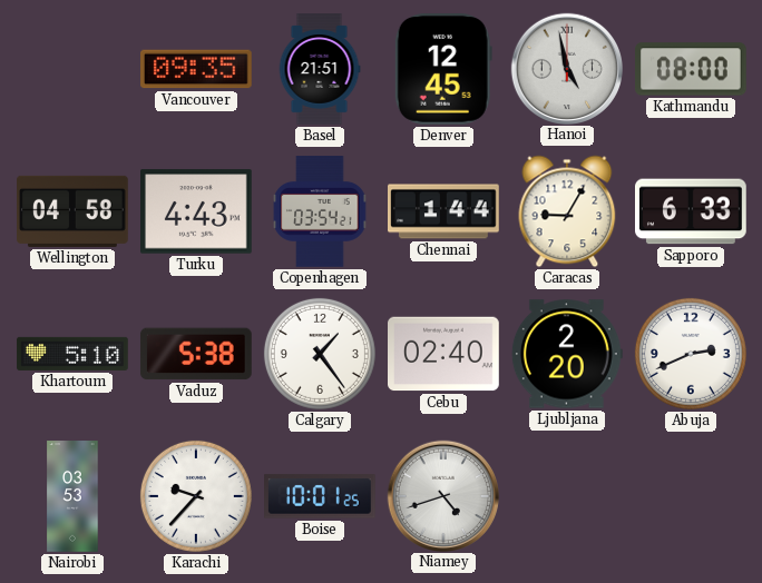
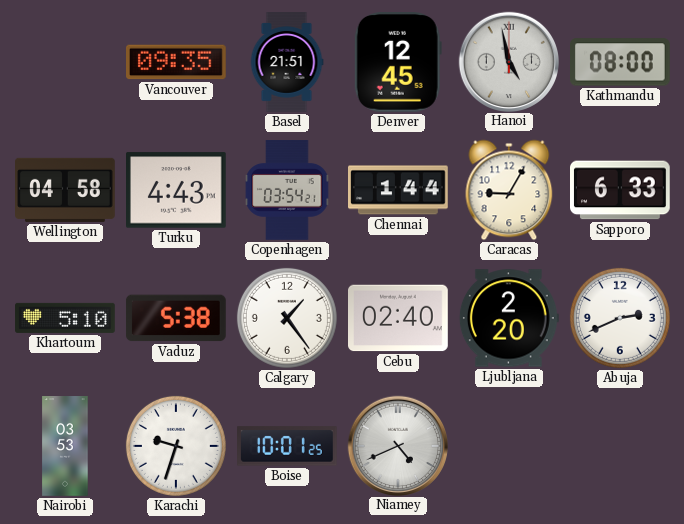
Karachi: 9:37 -> 9:33
Niamey: 4:42 -> 4:41
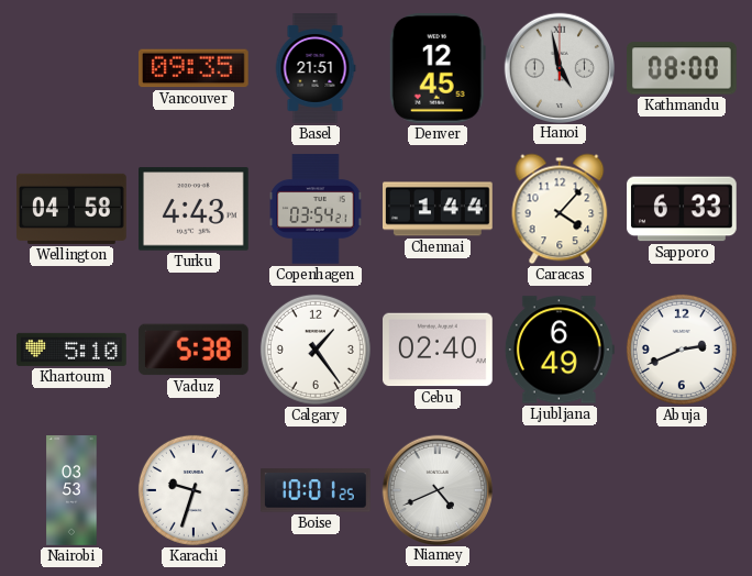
Caracas: 9:05 -> 4:07
Ljubljana: 2:20 -> 6:49
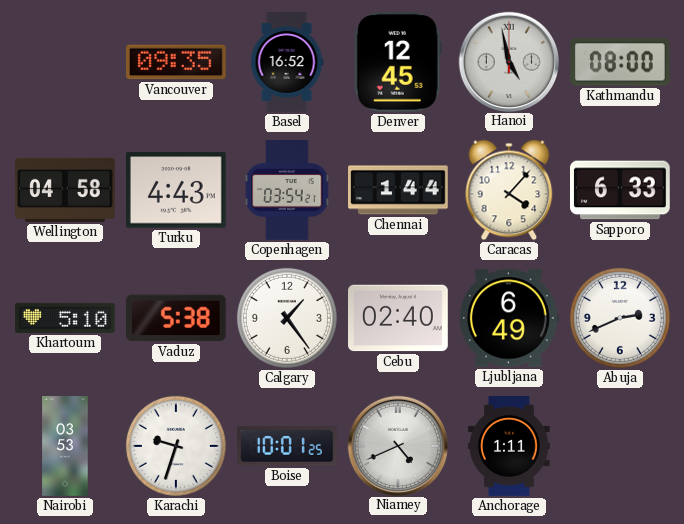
Basel: 21:51 -> 16:52
Anchorage: none -> 1:11
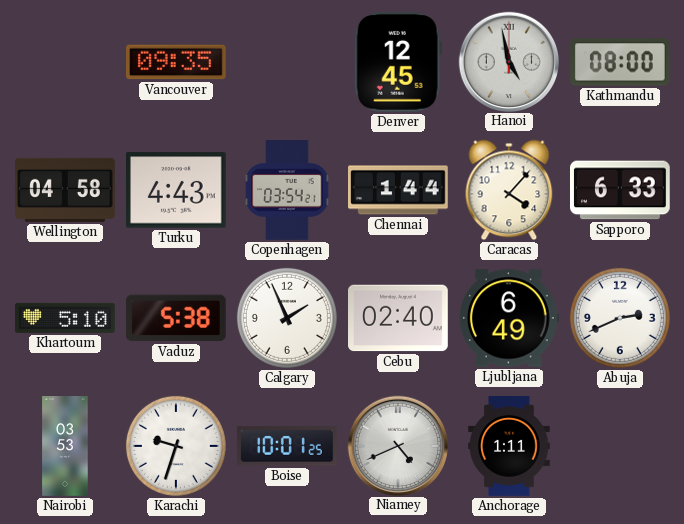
Basel: 16:52 -> none
Calgary: 1:24 -> 1:56
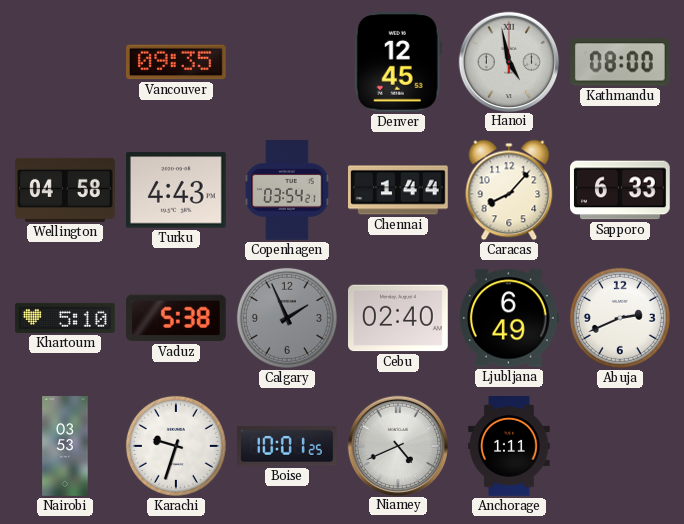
Caracas: 4:07 -> 8:07
Calgary dial: white -> grey
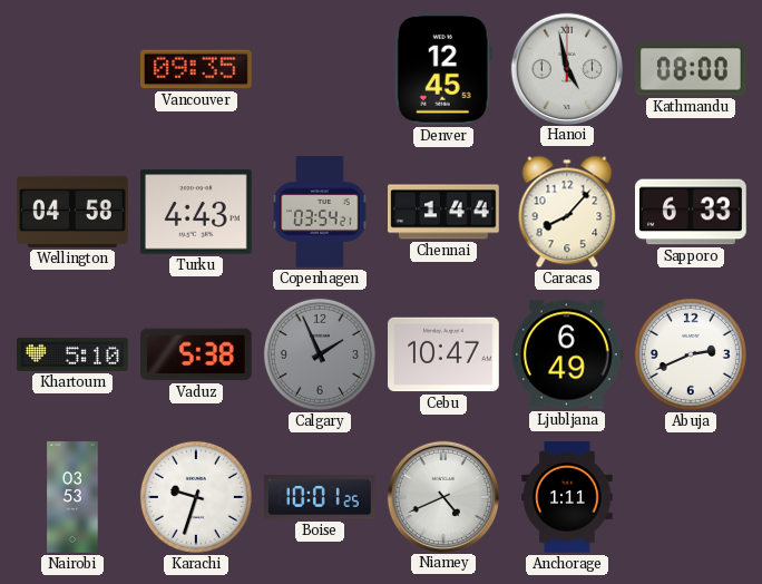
Cebu: 02:40 -> 10:47
